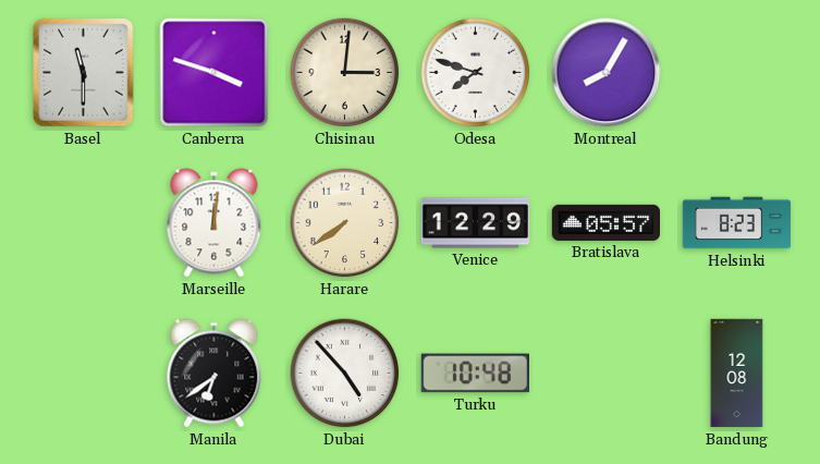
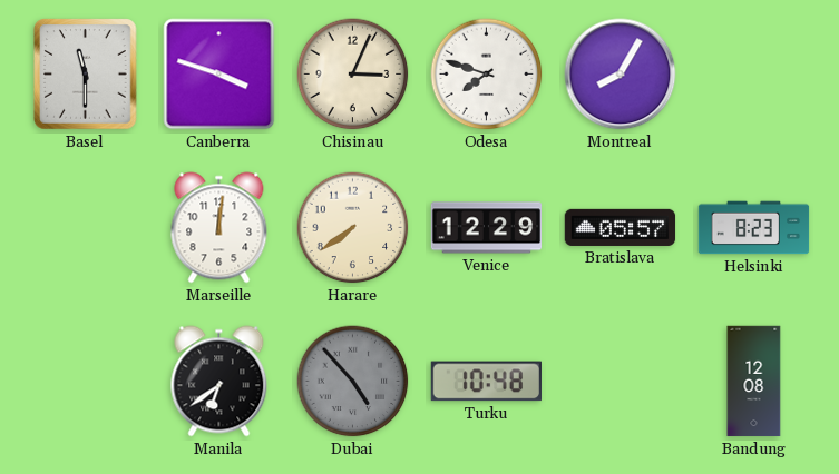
Chisinau: 3:01 -> 3:04
Dubai dial: white -> grey
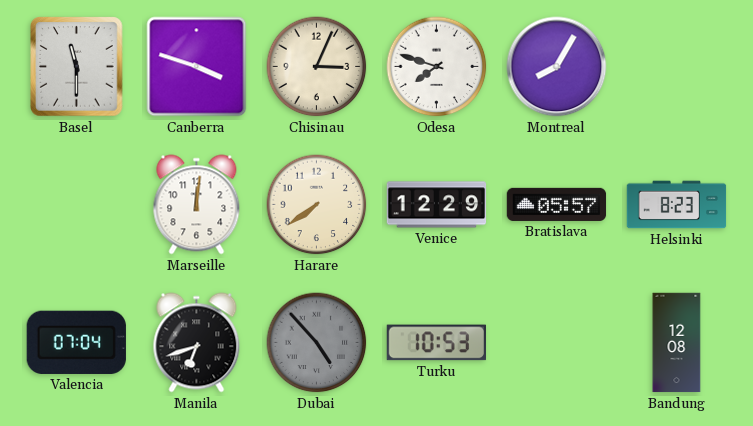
Valencia: none -> 07:04
Manila: 6:39 -> 6:42
Turku: 10:48 -> 10:53
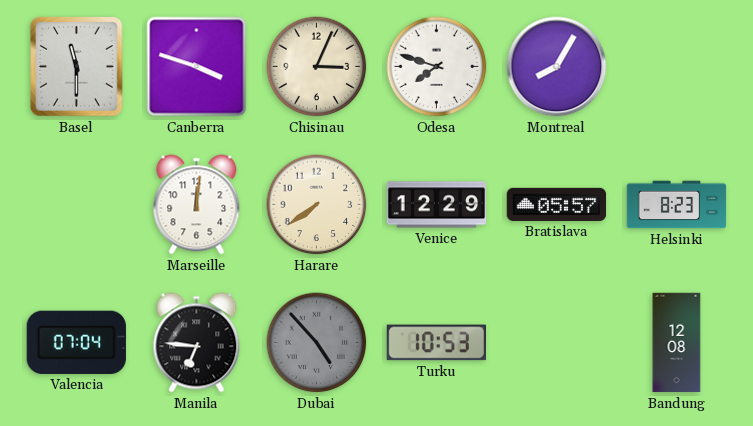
Manila: 6:42 -> 6:46
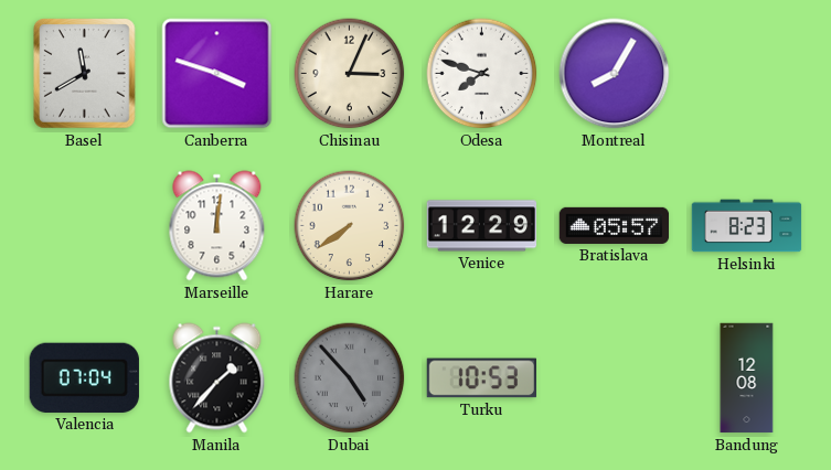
Basel: 11:30 -> 11:40
Manila: 6:46 -> 1:37
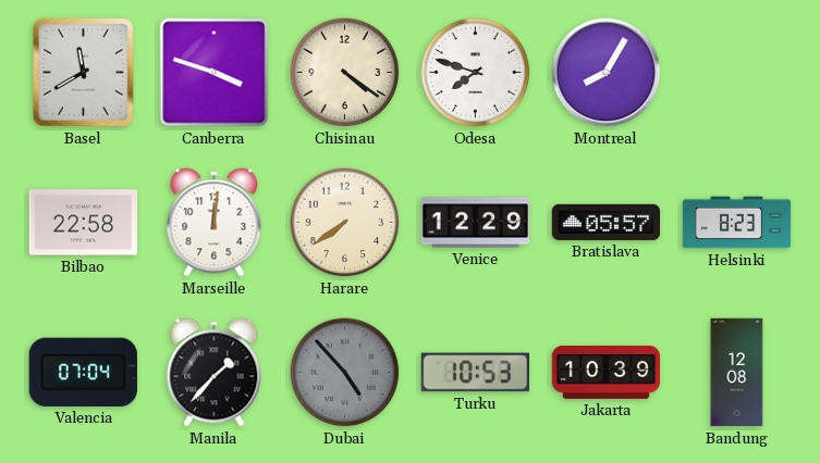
Chisinau: 3:04 -> 4:21
Bilbao: none -> 22:58
Jakarta: none -> 10:39
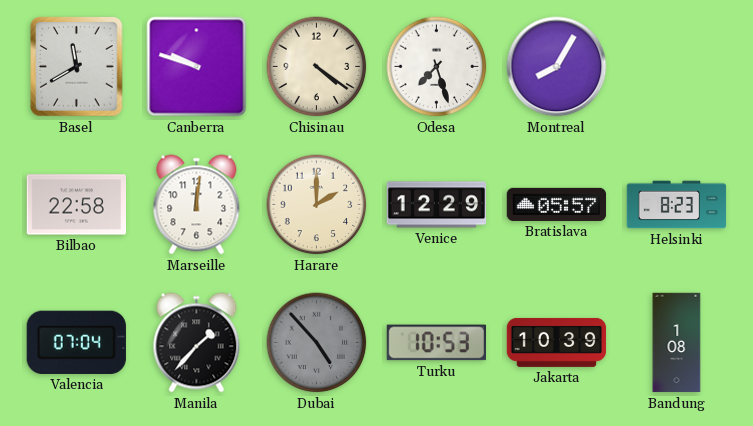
Canberra: 3:48 -> 9:48
Odesa: 7:48 -> 7:27
Harare: 7:39 -> 2:00
Bandung: 12:08 -> 1:08
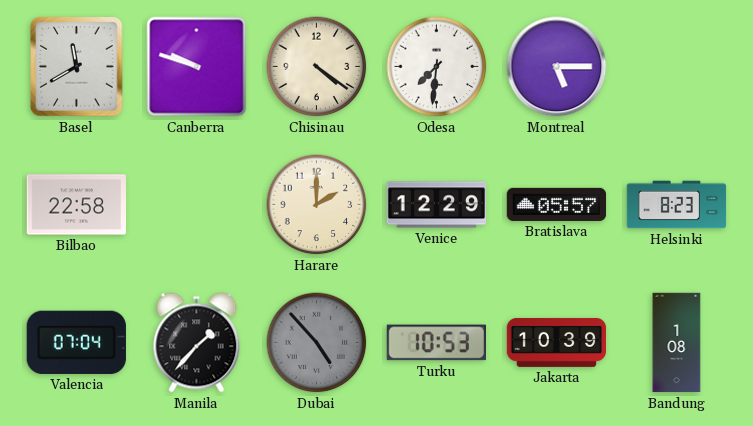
Odesa: 7:27 -> 7:31
Montreal: 8:05 -> 5:15
Marseille: 12:01 -> none
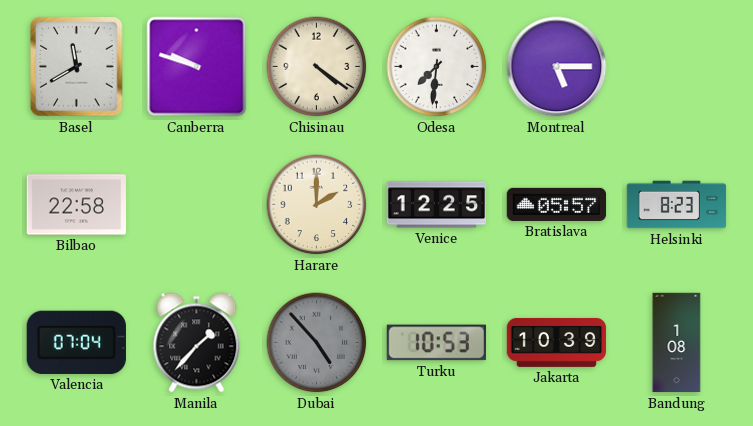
Venice: 12:29 -> 12:25
